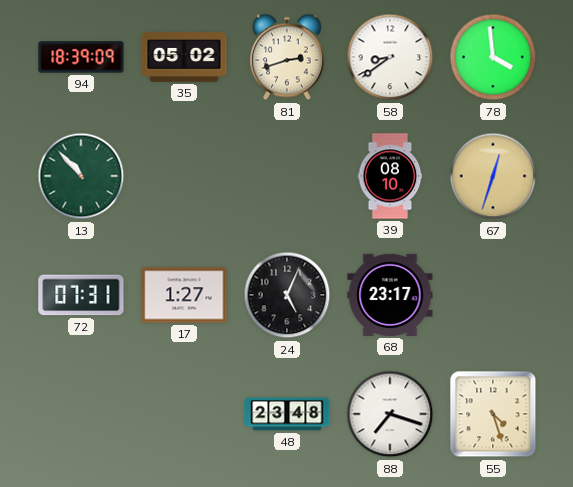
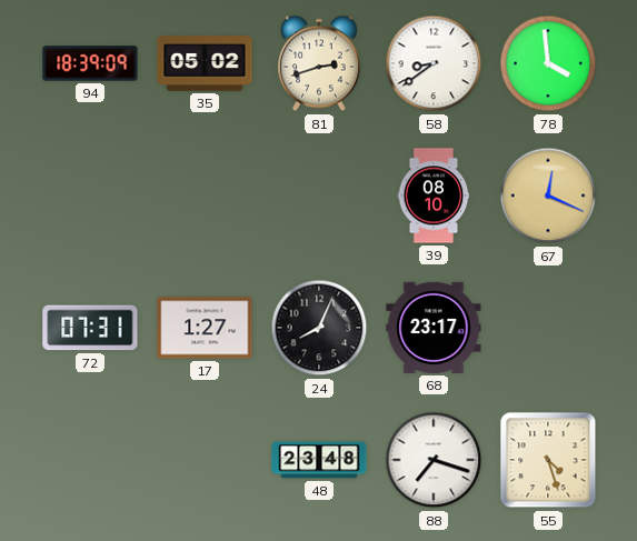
13: 10:53 -> none
67: 12:33 -> 12:19
24: 5:04 -> 8:04
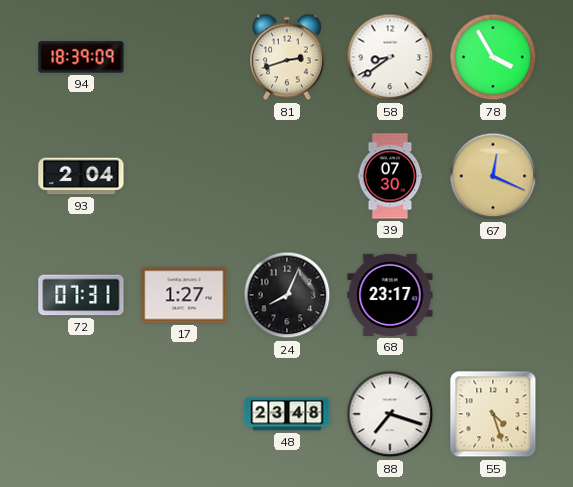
35: 05:02 -> none
78: 3:59 -> 3:55
93: none -> 2:04
39: 08:10 -> 07:30
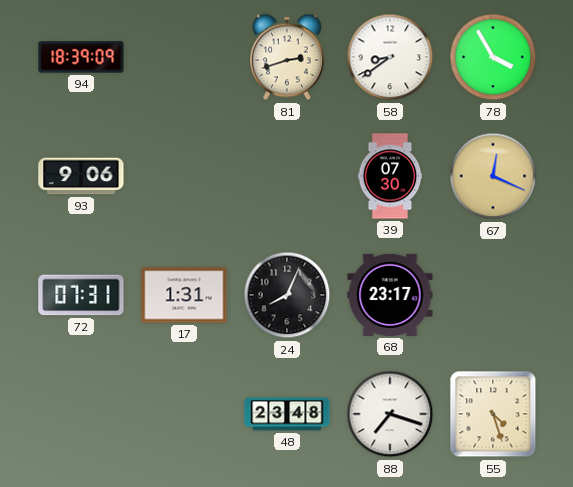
93: 2:04 -> 9:06
17: 1:27 -> 1:31
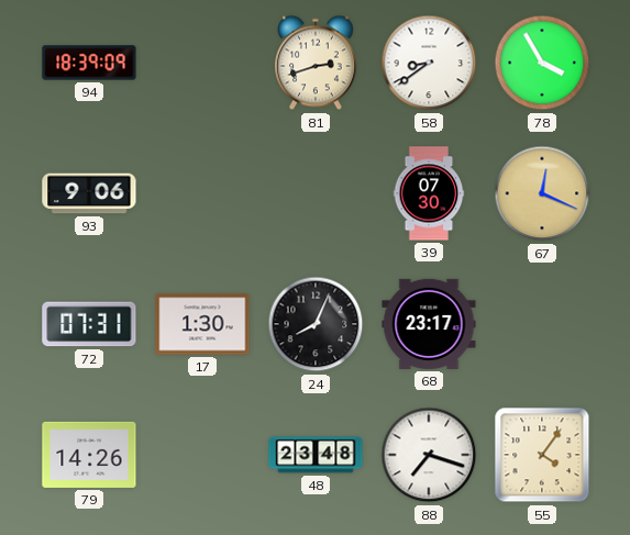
17: 1:31 -> 1:30
79: none -> 14:26
55: 4:27 -> 4:06
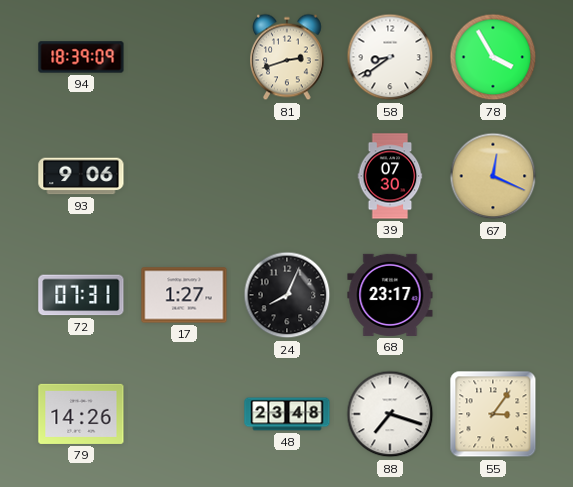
17: 1:30 -> 1:27
55: 4:06 -> 3:06
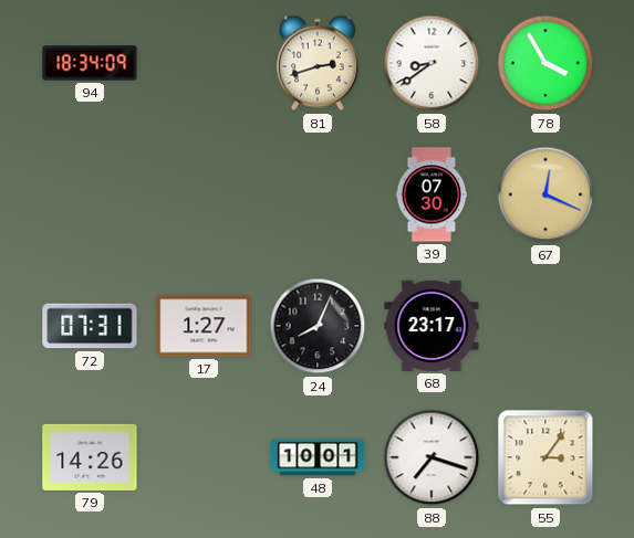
94: 18:39 -> 18:34
93: 9:06 -> none
48: 23:48 -> 10:01
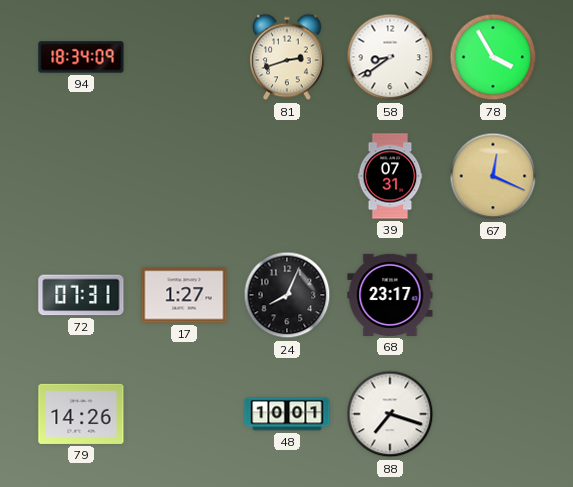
39: 07:30 -> 07:31
55: 3:06 -> none
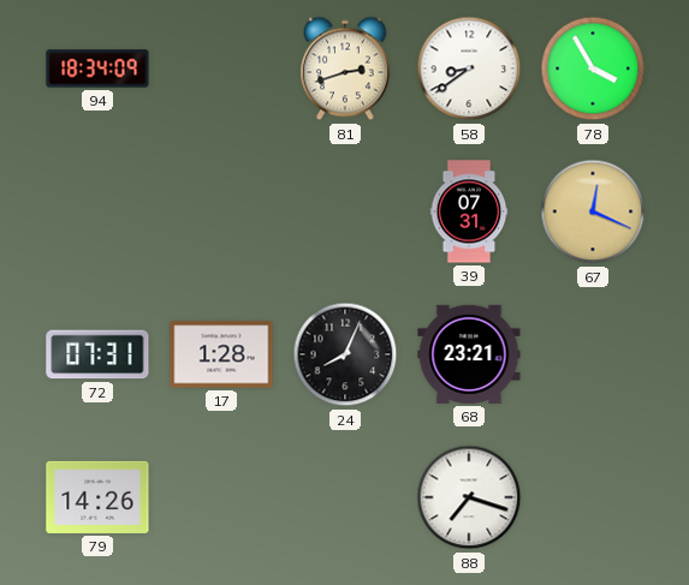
17: 1:27 -> 1:28
68: 23:17 -> 23:21
48: 10:01 -> none
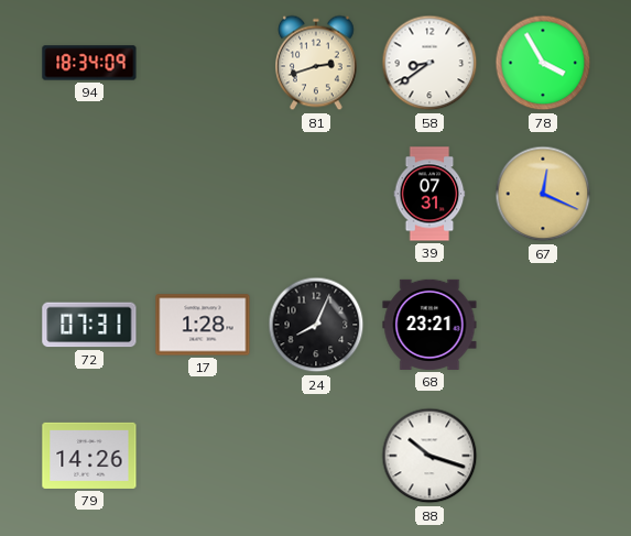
88: 7:18 -> 10:18
